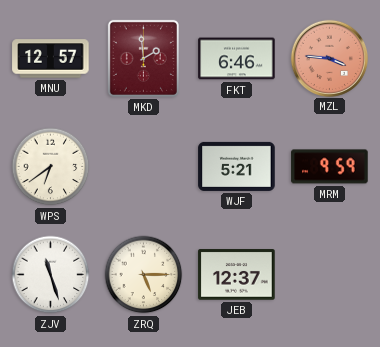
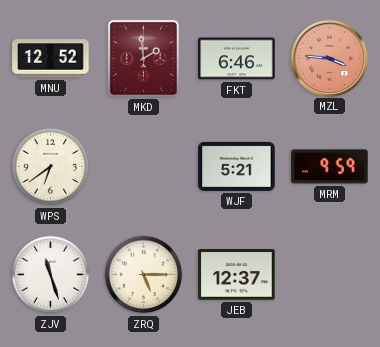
MNU: 12:57 -> 12:52
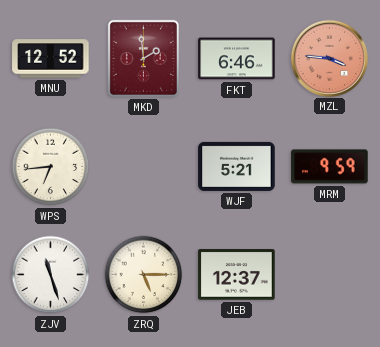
WPS: 6:39 -> 6:44
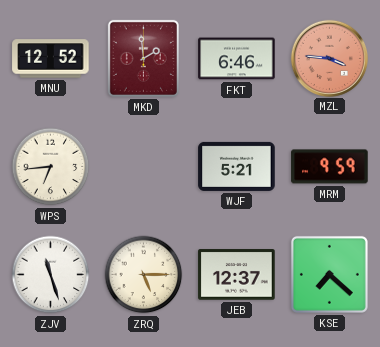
KSE: none -> 7:22
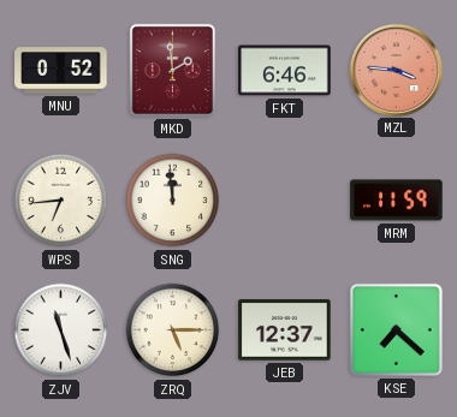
MNU: 12:52 -> 0:52
SNG: none -> 11:59
WJF: 5:21 -> none
MRM: 9:59 -> 11:59
